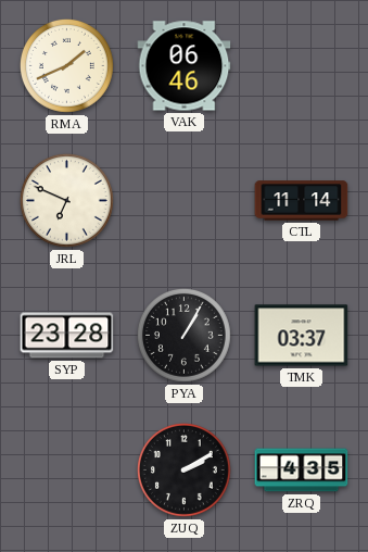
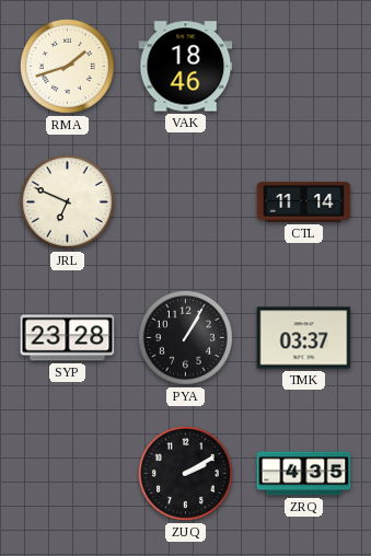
RMA: 1:41 -> 1:42
VAK: 06:46 -> 18:46
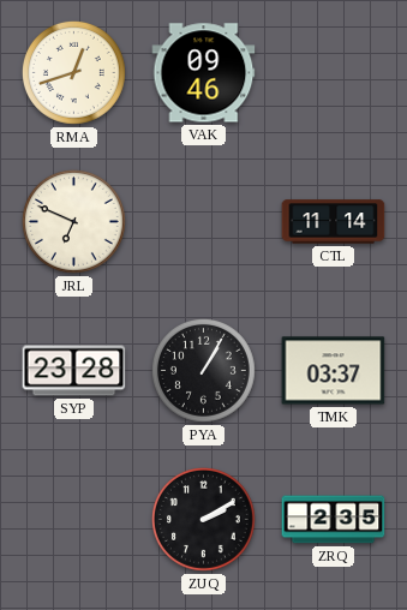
RMA: 1:42 -> 12:42
VAK: 18:46 -> 09:46
ZRQ: 4:35 -> 2:35
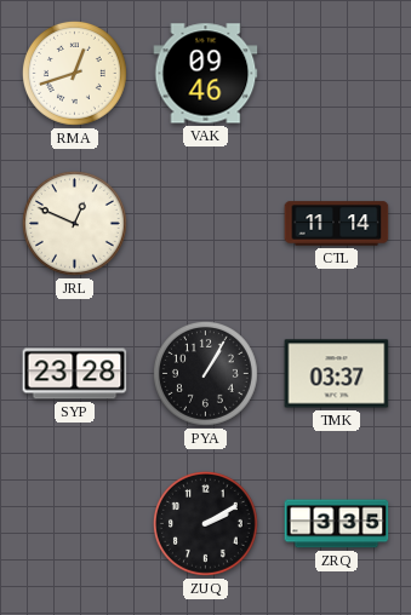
JRL: 6:49 -> 12:49
ZRQ: 2:35 -> 3:35
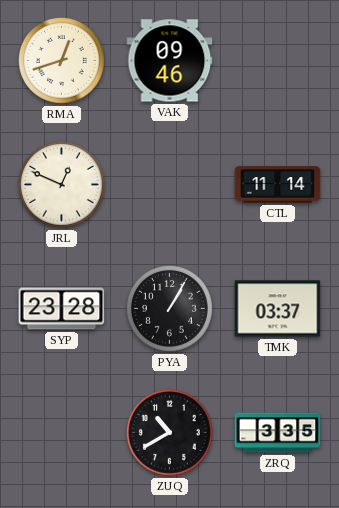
ZUQ: 2:10 -> 10:40
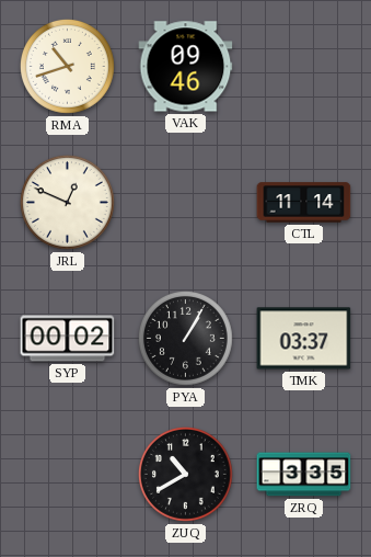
RMA: 12:42 -> 10:42
SYP: 23:28 -> 00:02
